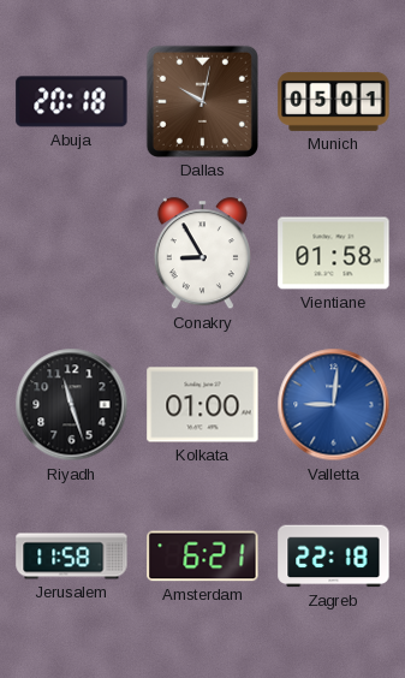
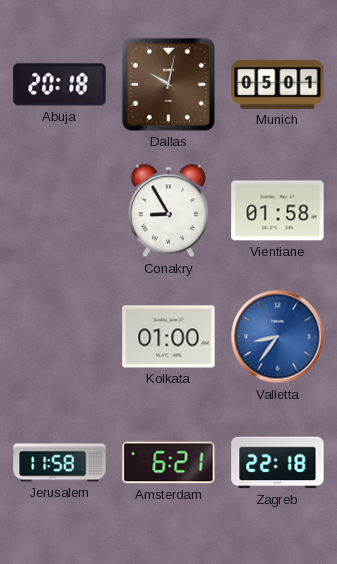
Riyadh: 11:27 -> none
Valletta: 9:01 -> 8:36
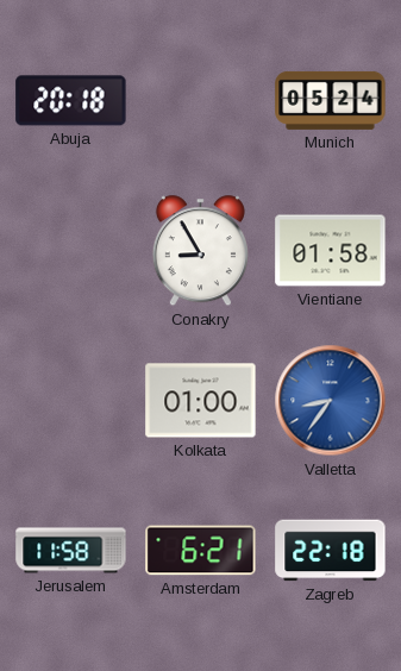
Dallas: 10:02 -> none
Munich: 05:01 -> 05:24
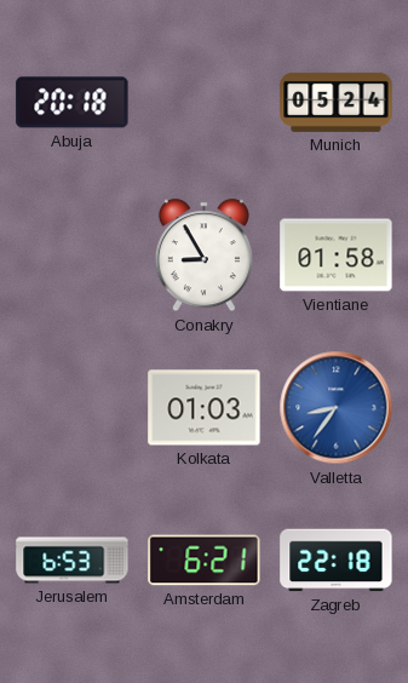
Kolkata: 01:00 -> 01:03
Jerusalem: 11:58 -> 6:53
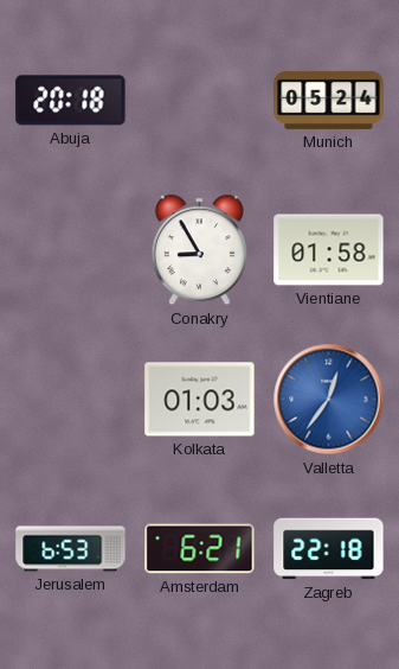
Valletta: 8:36 -> 12:36
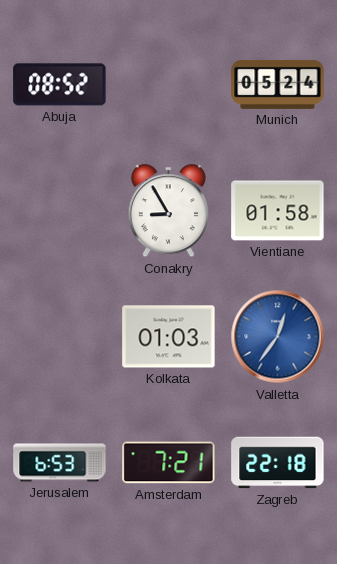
Abuja: 20:18 -> 08:52
Amsterdam: 6:21 -> 7:21
